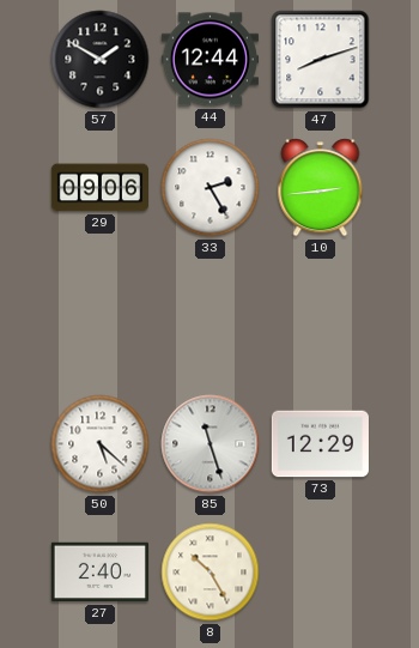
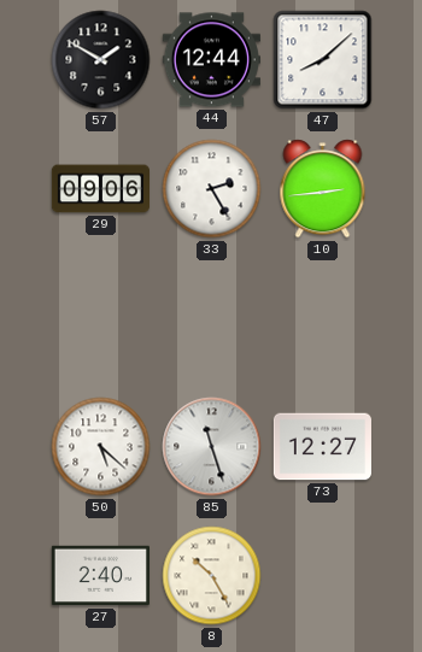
47: 8:12 -> 8:08
73: 12:29 -> 12:27
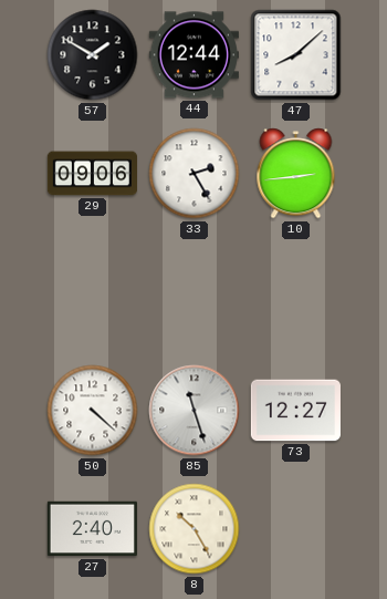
50: 5:22 -> 4:22
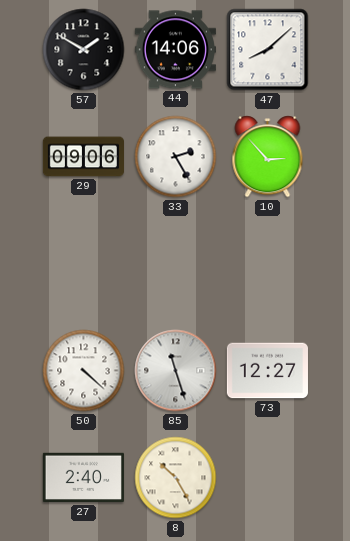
44: 12:44 -> 14:06
10: 2:44 -> 2:53
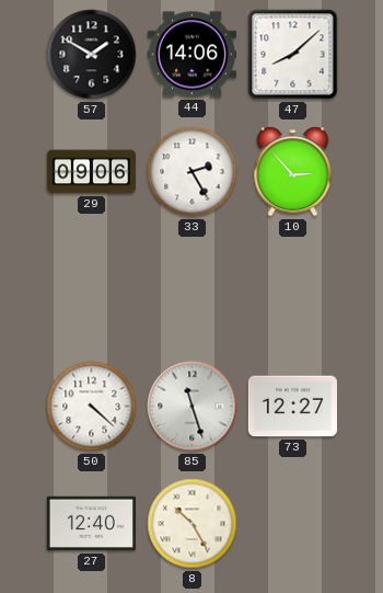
27: 2:40 -> 12:40
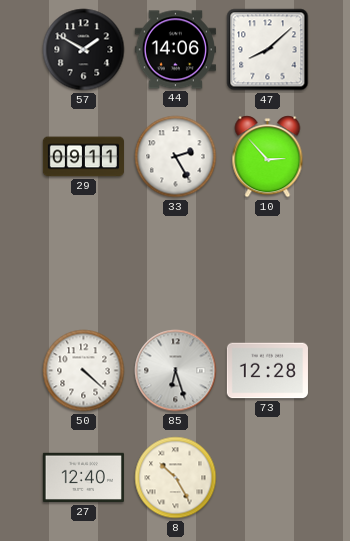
29: 09:06 -> 09:11
85: 11:27 -> 6:27
73: 12:27 -> 12:28
